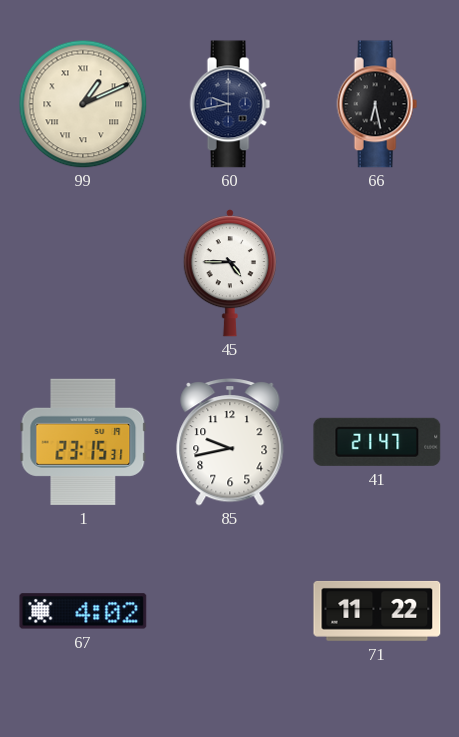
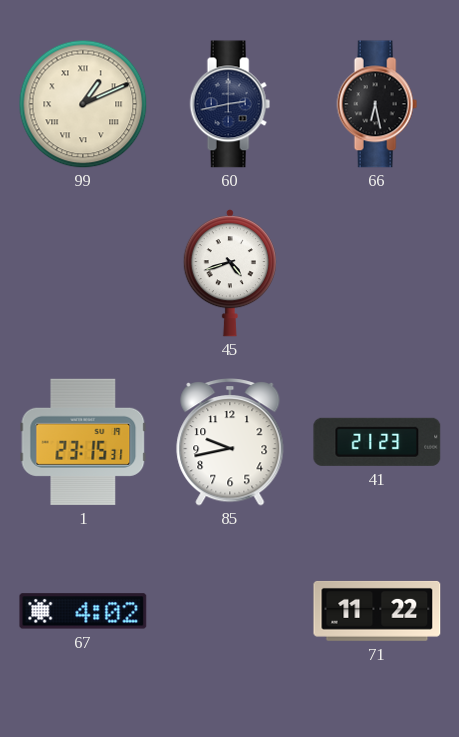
60: 9:43 -> 2:43
45: 4:45 -> 4:42
41: 21:47 -> 21:23
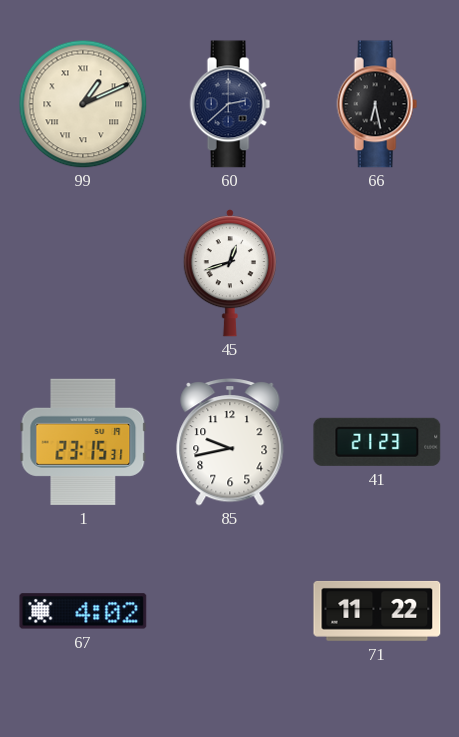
60: 2:43 -> 2:38
45: 4:42 -> 12:42
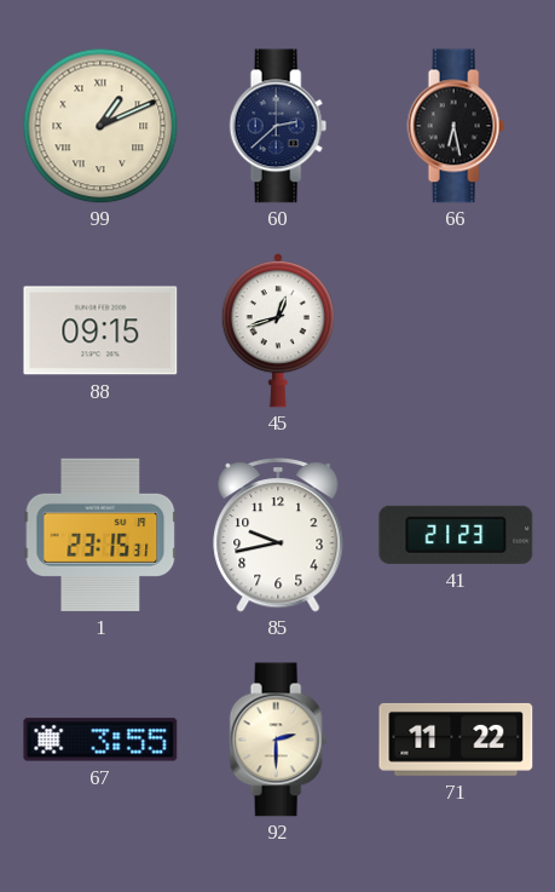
88: none -> 09:15
67: 4:02 -> 3:55
92: none -> 2:30
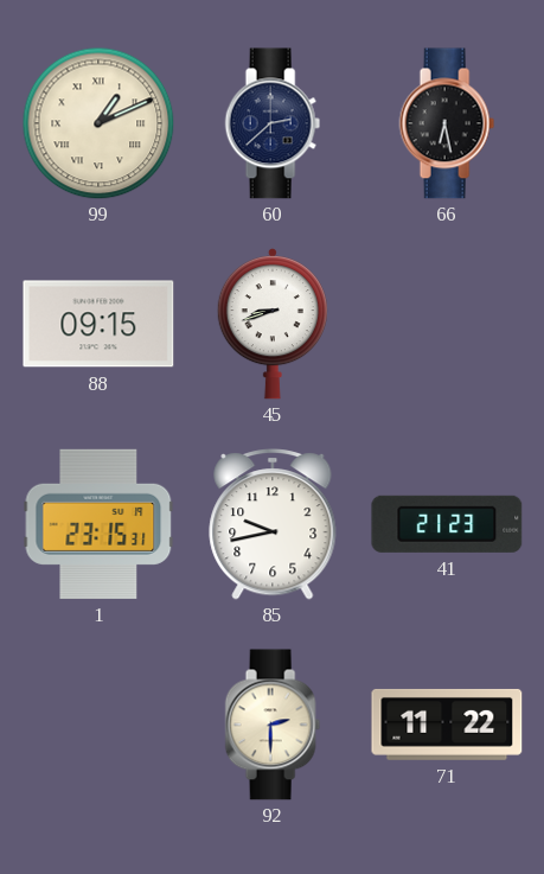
45: 12:42 -> 8:42
67: 3:55 -> none
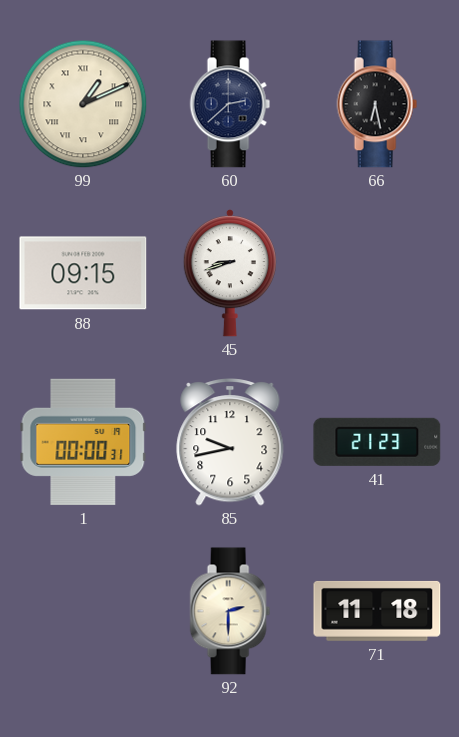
1: 23:15 -> 00:00
71: 11:22 -> 11:18
